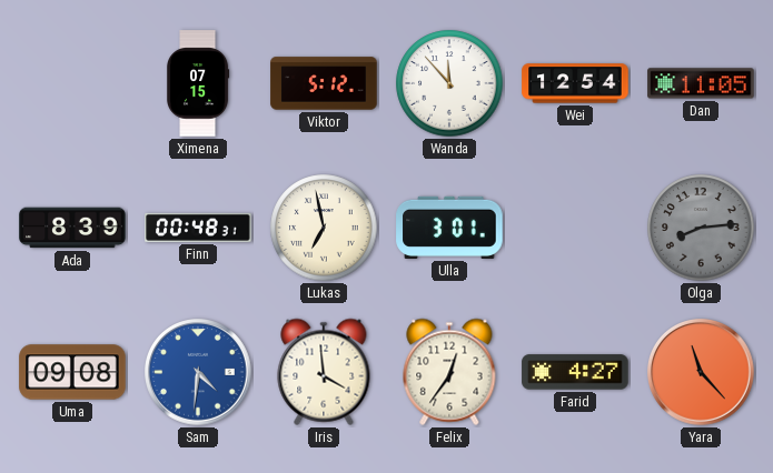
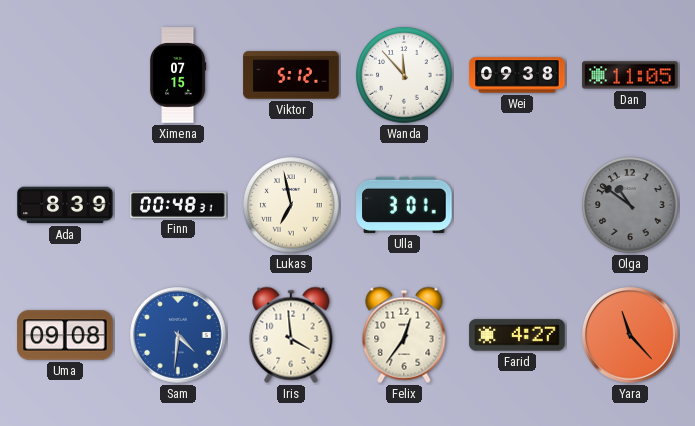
Wei: 12:54 -> 09:38
Olga: 8:14 -> 10:51
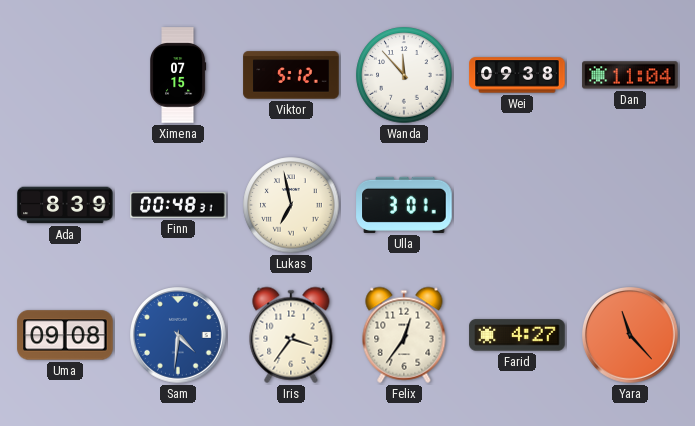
Dan: 11:05 -> 11:04
Olga: 10:51 -> none
Iris: 3:59 -> 3:36
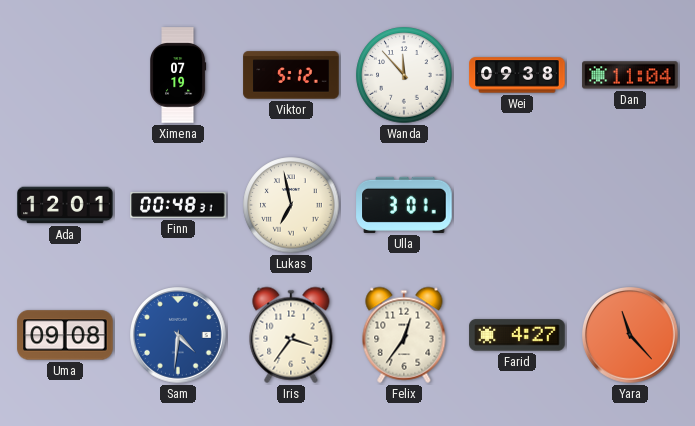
Ximena: 07:15 -> 07:19
Ada: 8:39 -> 12:01
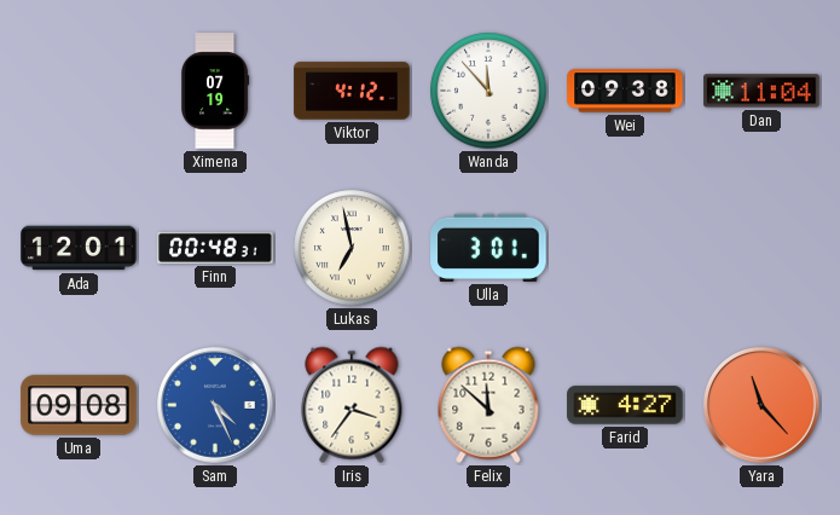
Viktor: 5:12 -> 4:12
Sam: 4:31 -> 4:26
Felix: 12:36 -> 11:52
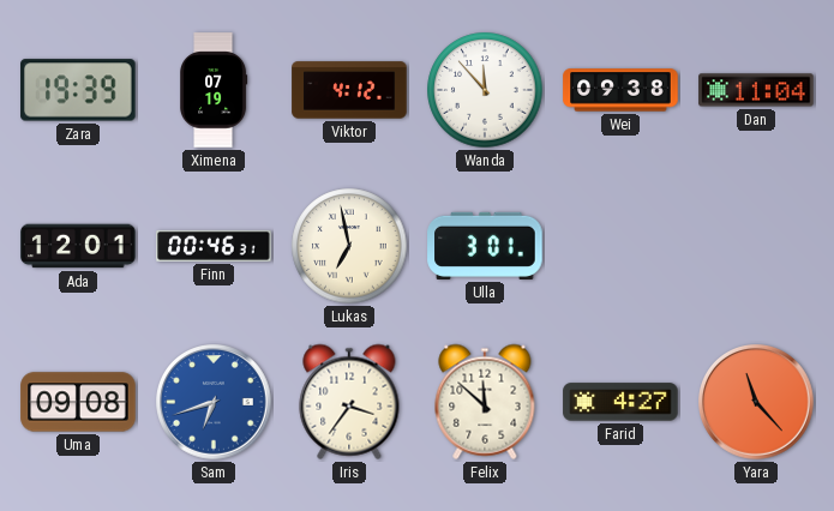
Zara: none -> 19:39
Finn: 00:48 -> 00:46
Sam: 4:26 -> 6:42
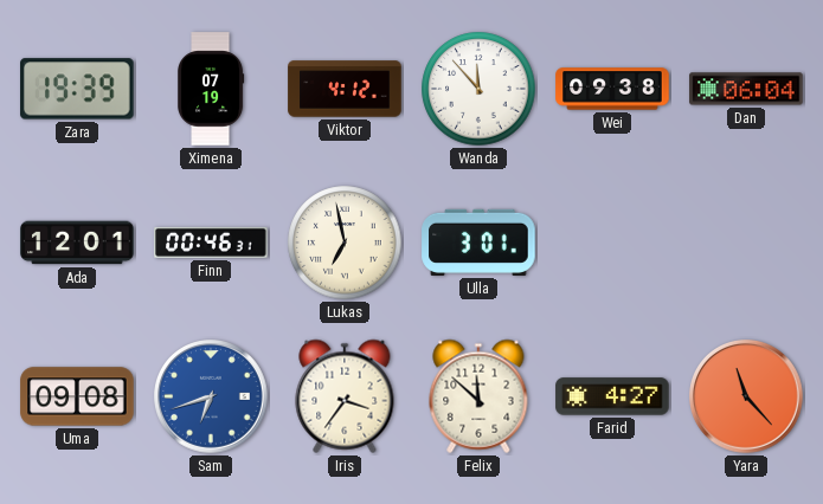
Dan: 11:04 -> 06:04
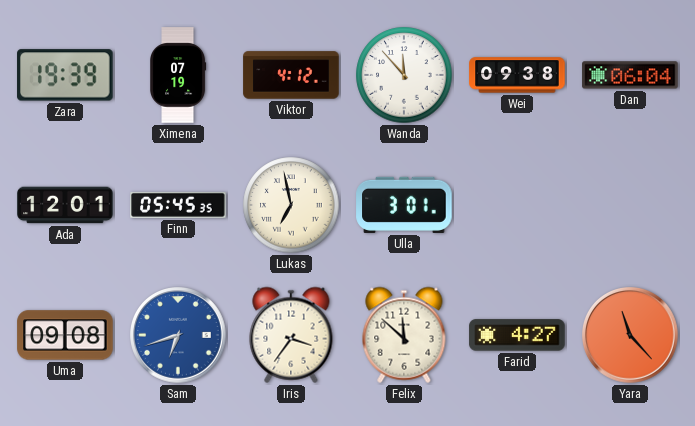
Finn: 00:46 -> 05:45
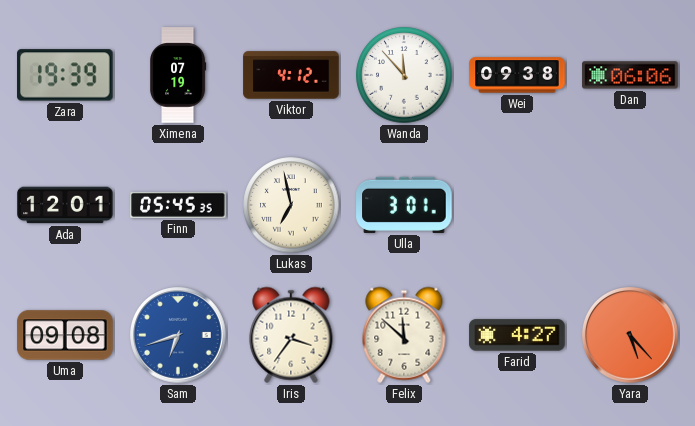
Dan: 06:04 -> 06:06
Yara: 11:23 -> 5:23
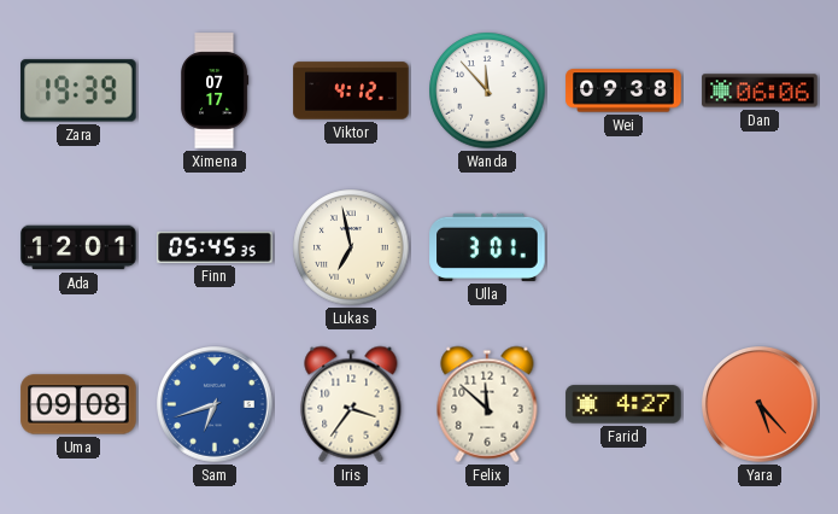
Ximena: 07:19 -> 07:17
